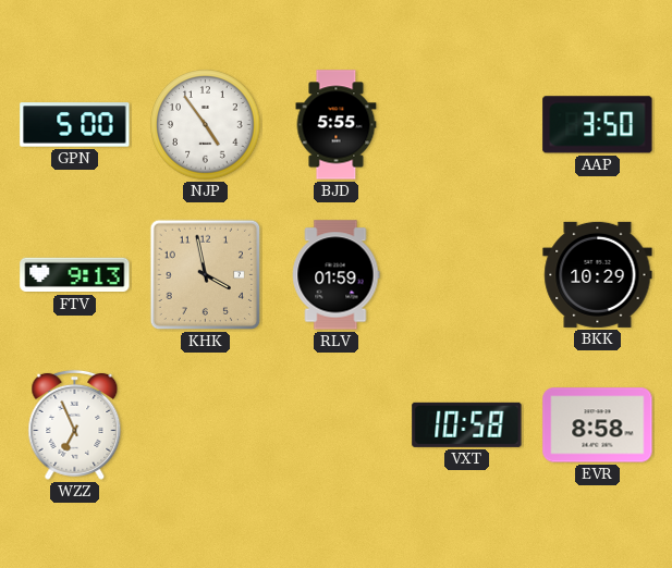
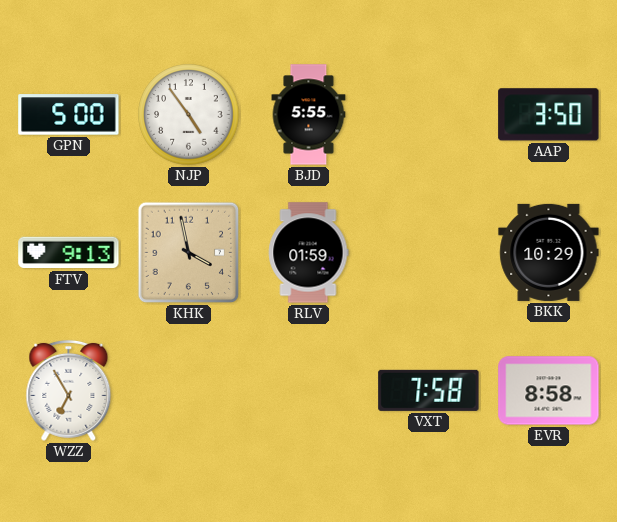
WZZ: 6:56 -> 6:55
VXT: 10:58 -> 7:58
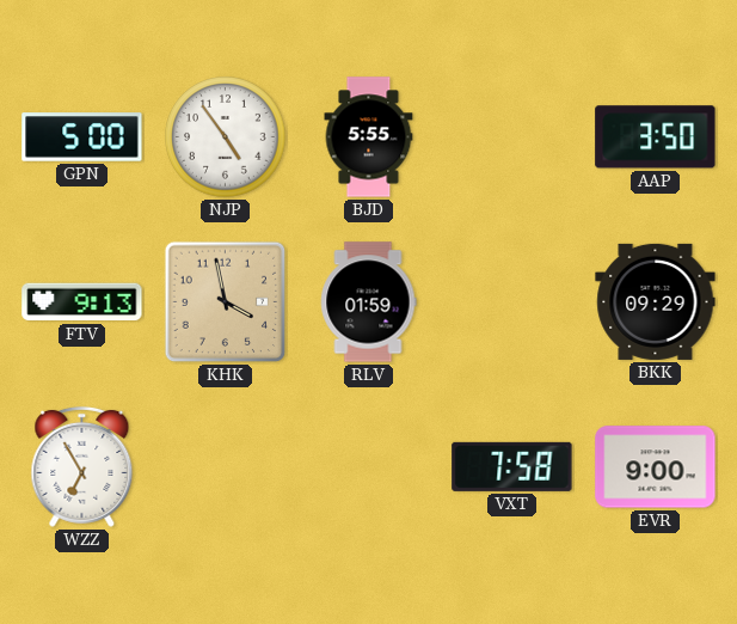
BKK: 10:29 -> 09:29
EVR: 8:58 -> 9:00
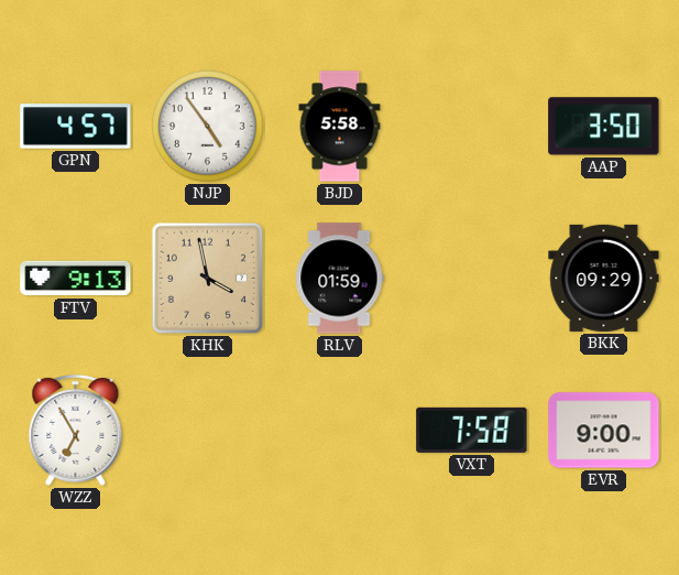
GPN: 5:00 -> 4:57
BJD: 5:55 -> 5:58
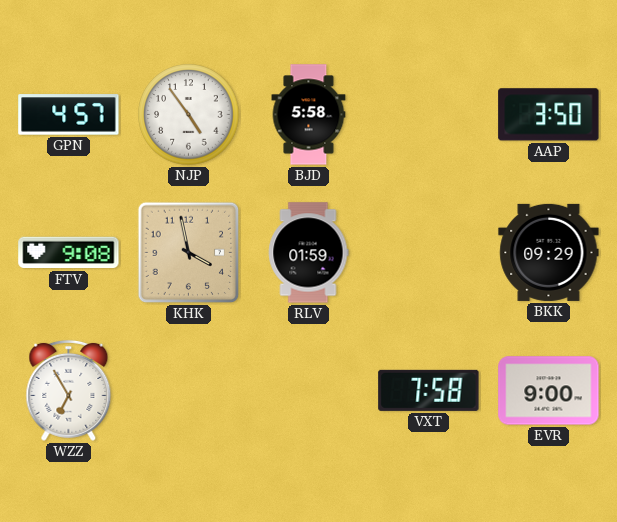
FTV: 9:13 -> 9:08
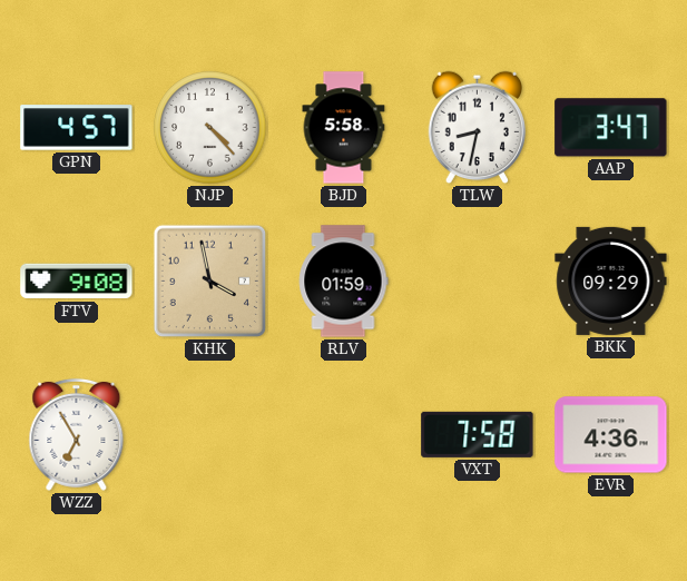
NJP: 4:54 -> 4:23
TLW: none -> 8:32
AAP: 3:50 -> 3:47
EVR: 9:00 -> 4:36
